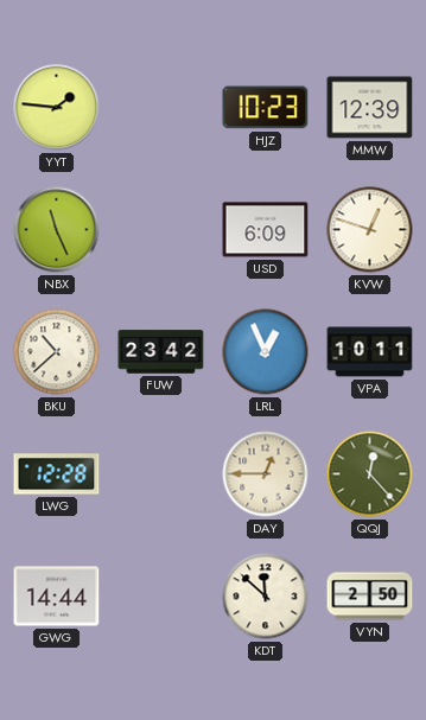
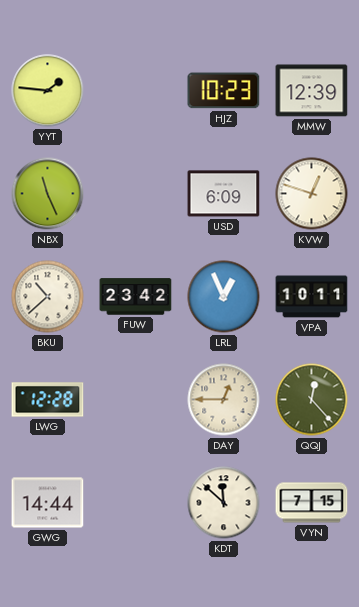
VYN: 2:50 -> 7:15
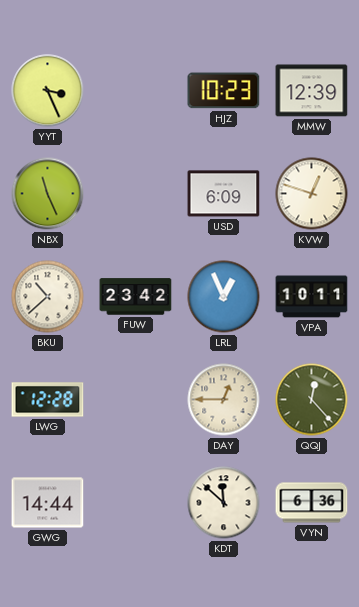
YYT: 1:46 -> 3:26
VYN: 7:15 -> 6:36
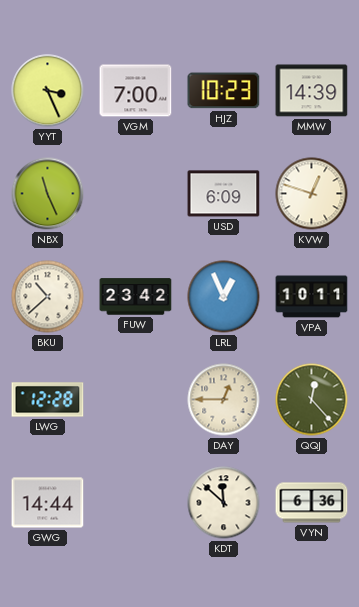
VGM: none -> 7:00
MMW: 12:39 -> 14:39
